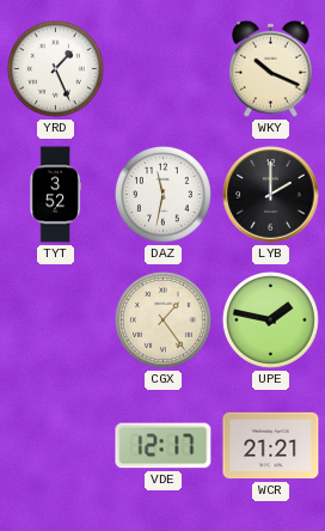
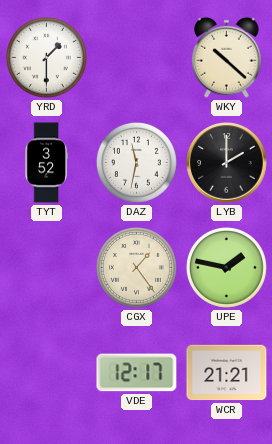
YRD: 1:26 -> 1:30
WKY: 10:19 -> 10:22
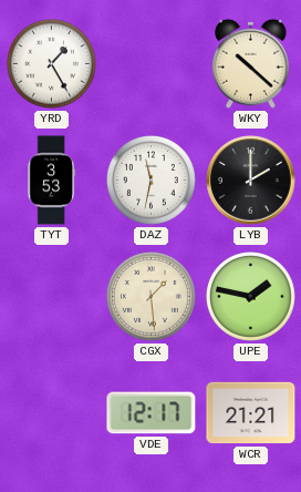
YRD: 1:30 -> 1:25
TYT: 3:52 -> 3:53
CGX: 1:24 -> 1:29
